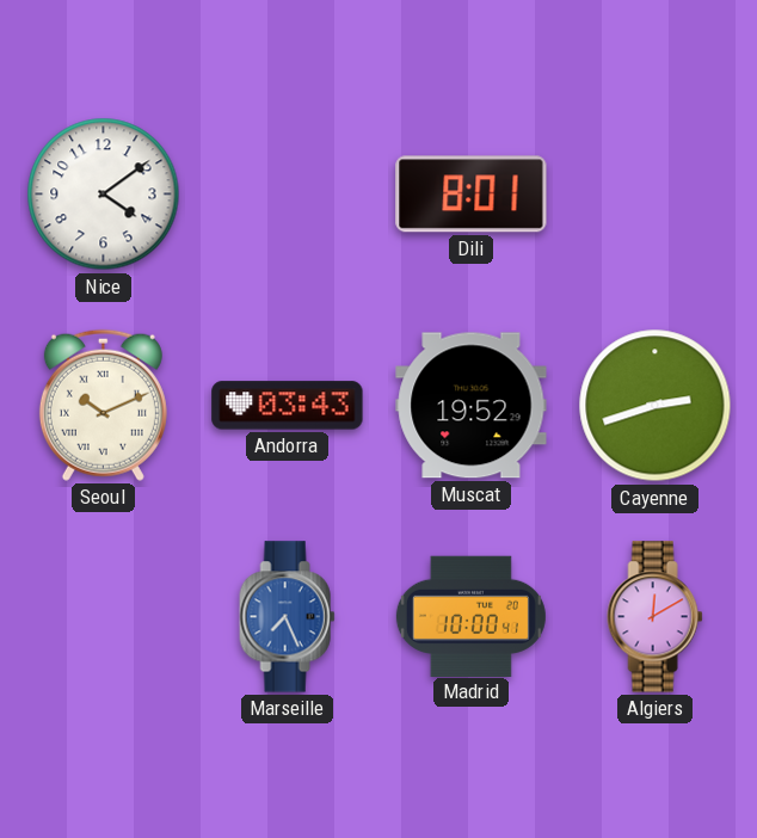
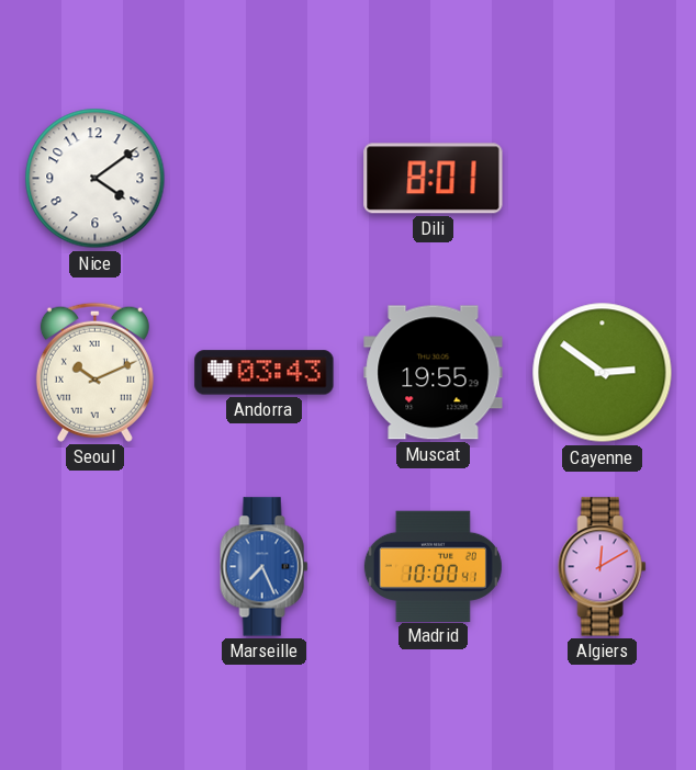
Muscat: 19:52 -> 19:55
Cayenne: 2:42 -> 2:51
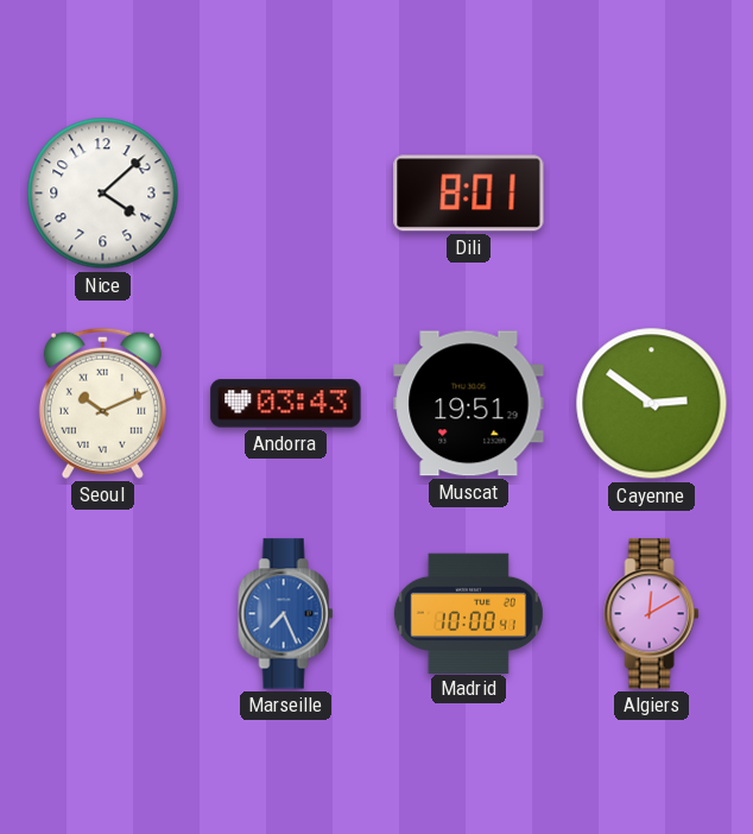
Nice: 4:09 -> 4:08
Muscat: 19:55 -> 19:51
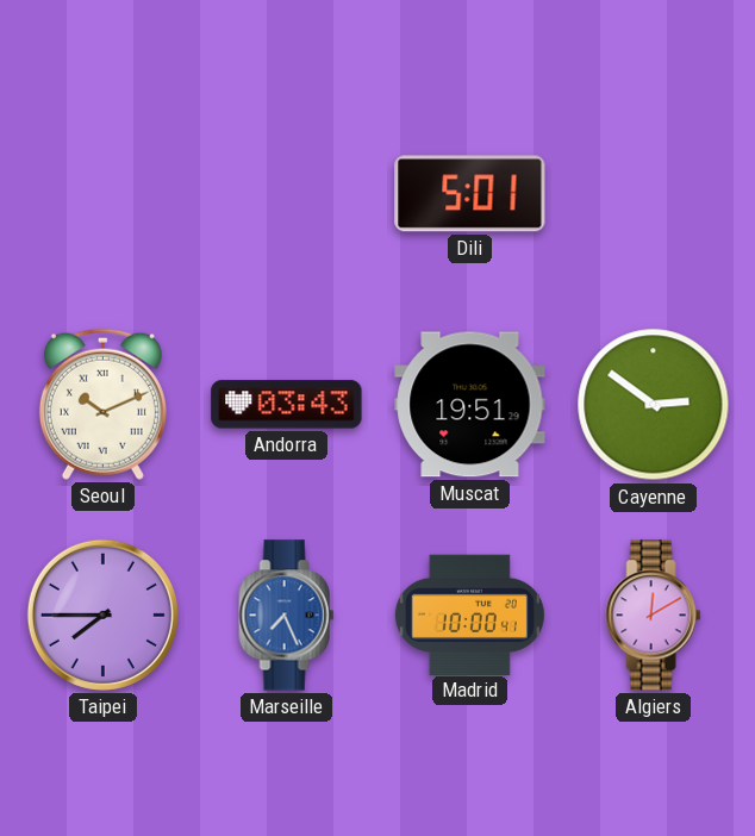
Nice: 4:08 -> none
Dili: 8:01 -> 5:01
Taipei: none -> 7:45
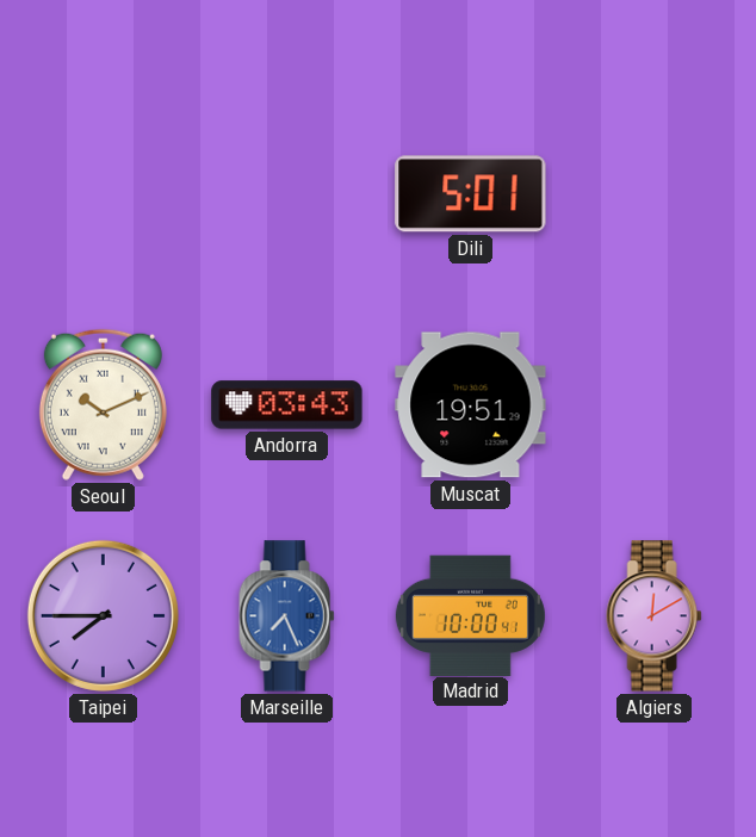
Cayenne: 2:51 -> none
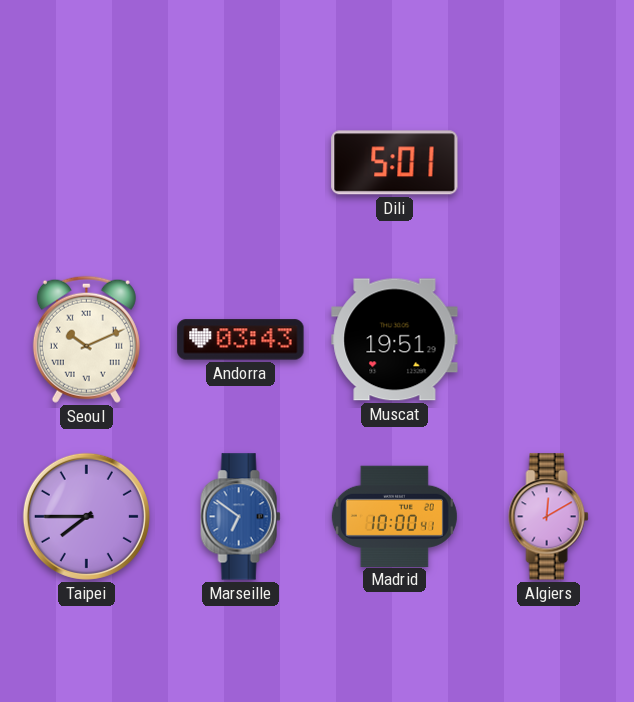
Marseille: 7:26 -> 6:51
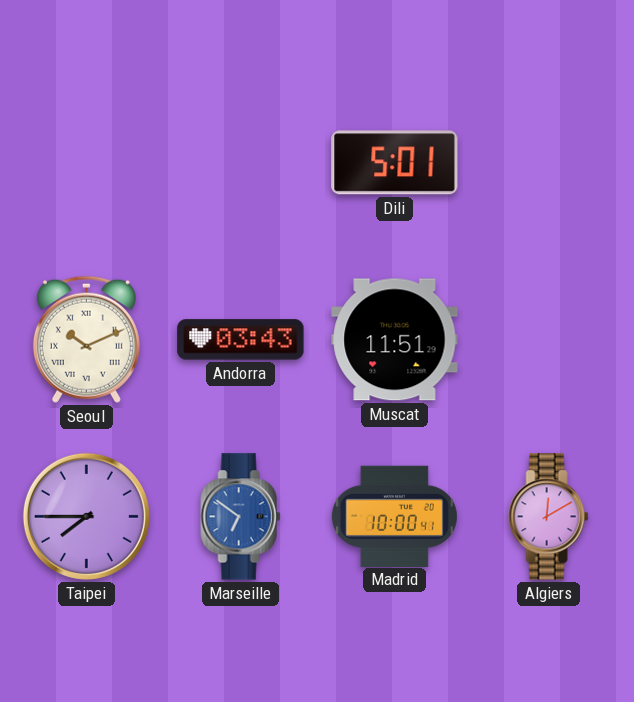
Muscat: 19:51 -> 11:51
